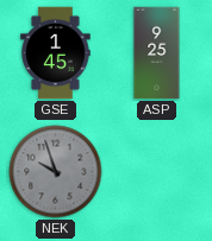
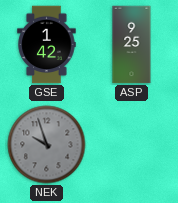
GSE: 1:45 -> 1:42
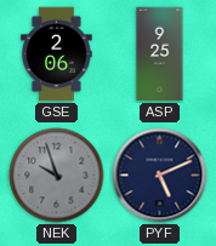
GSE: 1:42 -> 2:06
PYF: none -> 5:11
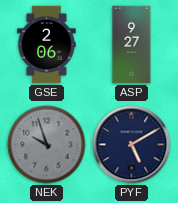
ASP: 9:25 -> 9:27
PYF: 5:11 -> 5:10
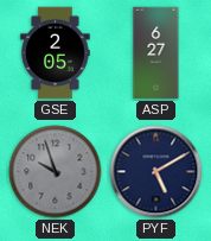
GSE: 2:06 -> 2:05
ASP: 9:27 -> 6:27
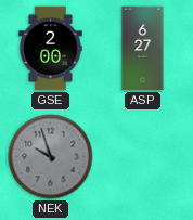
GSE: 2:05 -> 2:00
PYF: 5:10 -> none
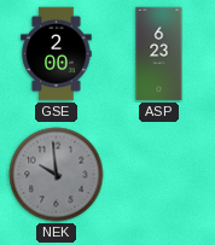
ASP: 6:27 -> 6:23
NEK: 9:57 -> 9:59
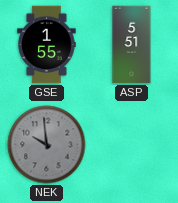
GSE: 2:00 -> 1:55
ASP: 6:23 -> 5:51
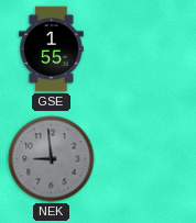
ASP: 5:51 -> none
NEK: 9:59 -> 8:59
